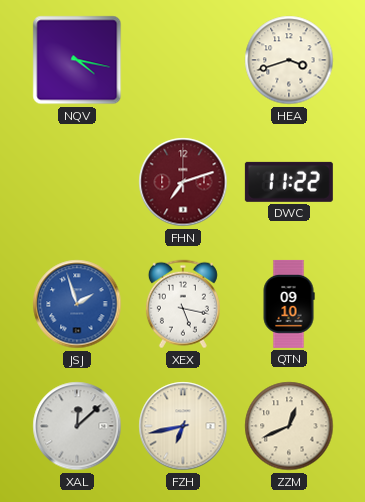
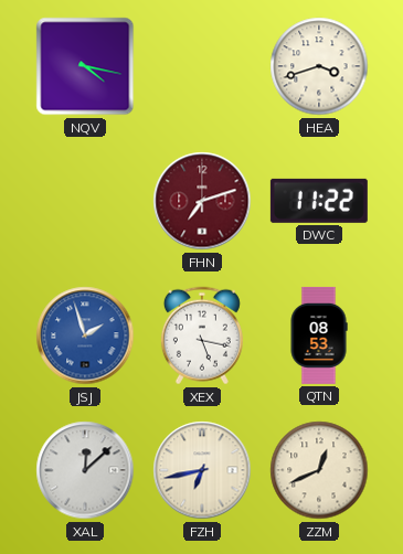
QTN: 09:10 -> 08:53
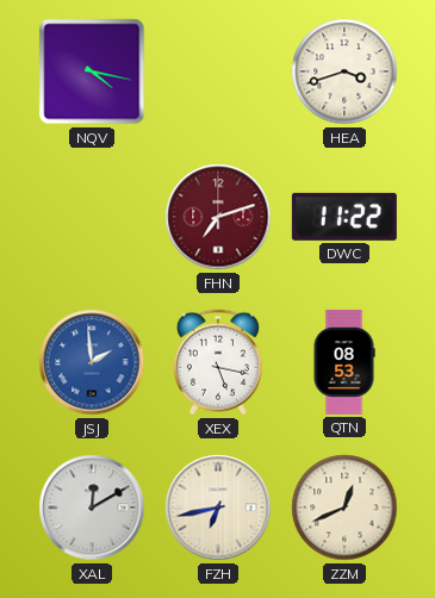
JSJ: 1:57 -> 1:59
XAL: 12:08 -> 12:10
